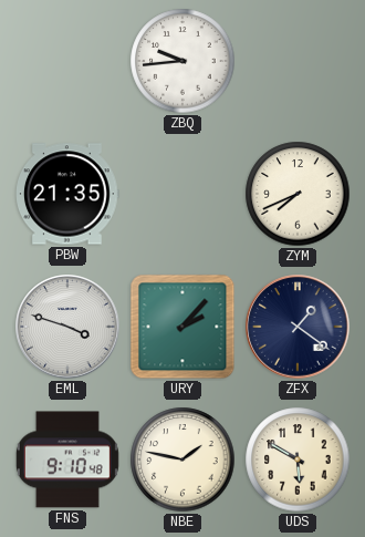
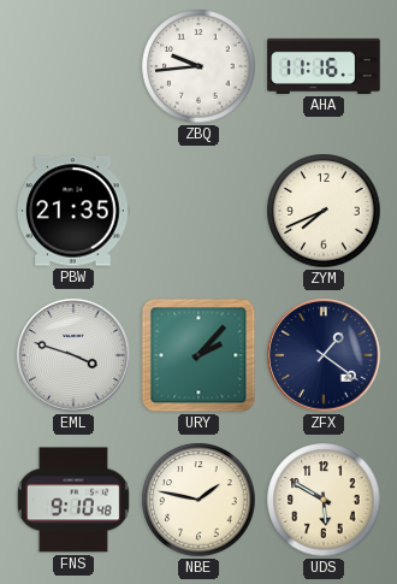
AHA: none -> 11:16
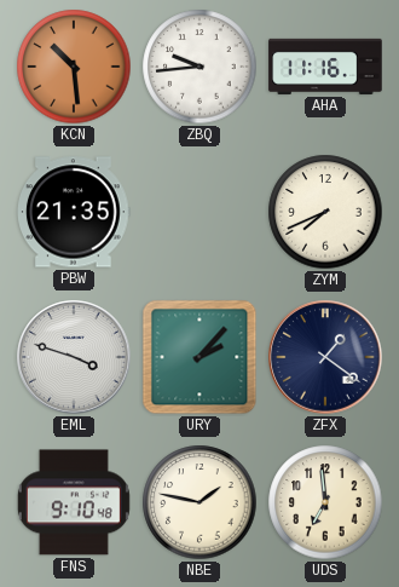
KCN: none -> 10:29
UDS: 5:50 -> 6:59
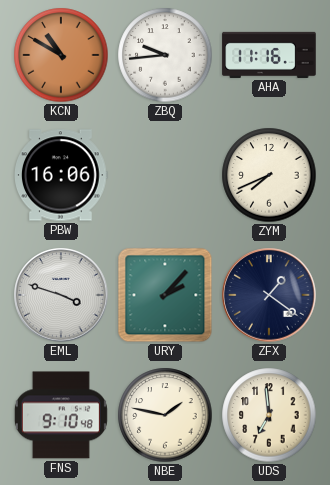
KCN: 10:29 -> 10:50
PBW: 21:35 -> 16:06
